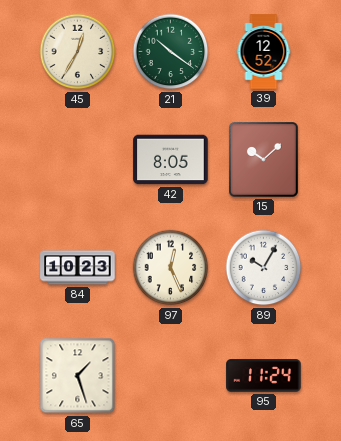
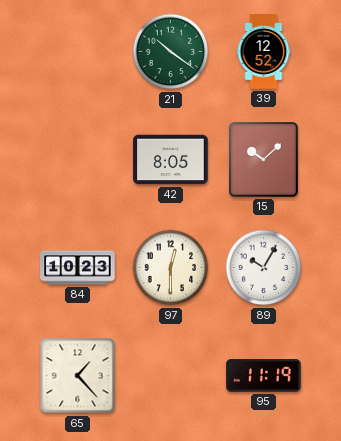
45: 12:35 -> none
97: 12:26 -> 12:30
65: 1:27 -> 1:23
95: 11:24 -> 11:19
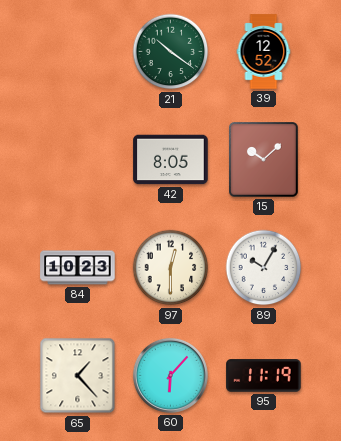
60: none -> 6:07
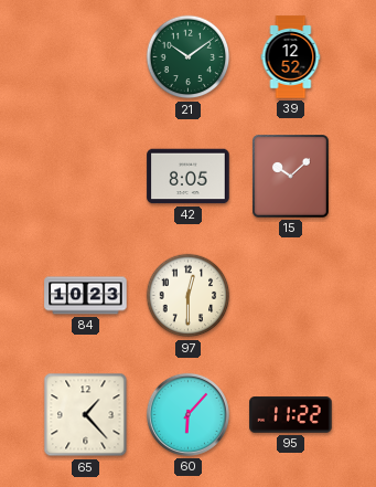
21: 10:21 -> 10:09
89: 10:05 -> none
95: 11:19 -> 11:22
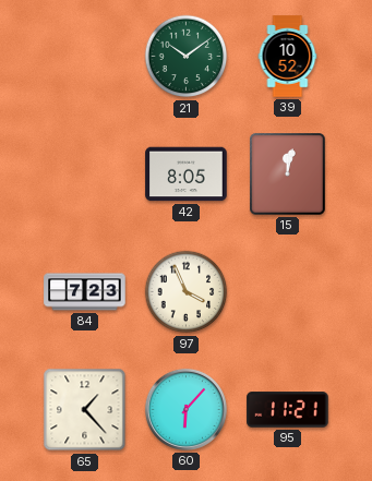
39: 12:52 -> 10:52
15: 10:08 -> 12:02
84: 10:23 -> 7:23
97: 12:30 -> 3:56
95: 11:22 -> 11:21
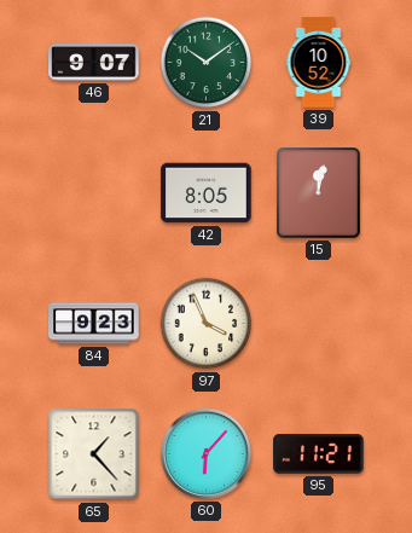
46: none -> 9:07
84: 7:23 -> 9:23
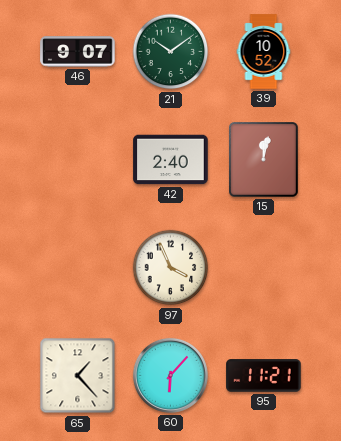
42: 8:05 -> 2:40
84: 9:23 -> none
